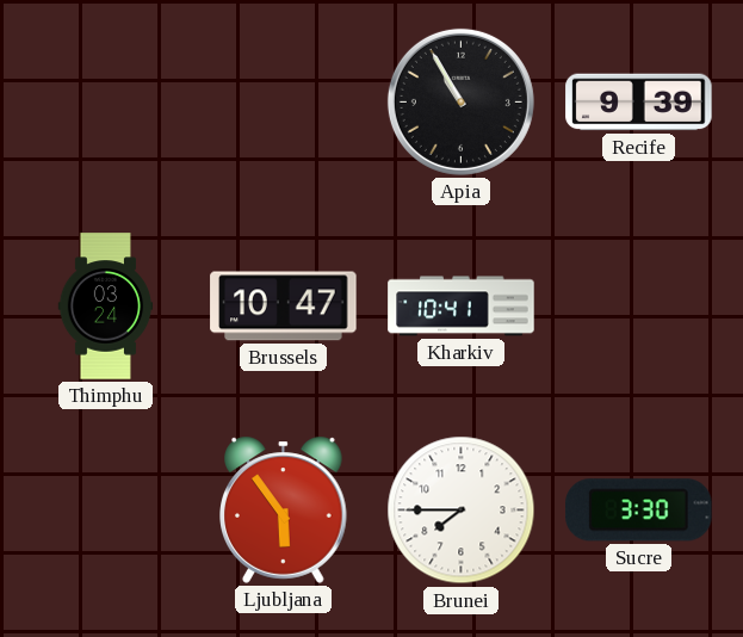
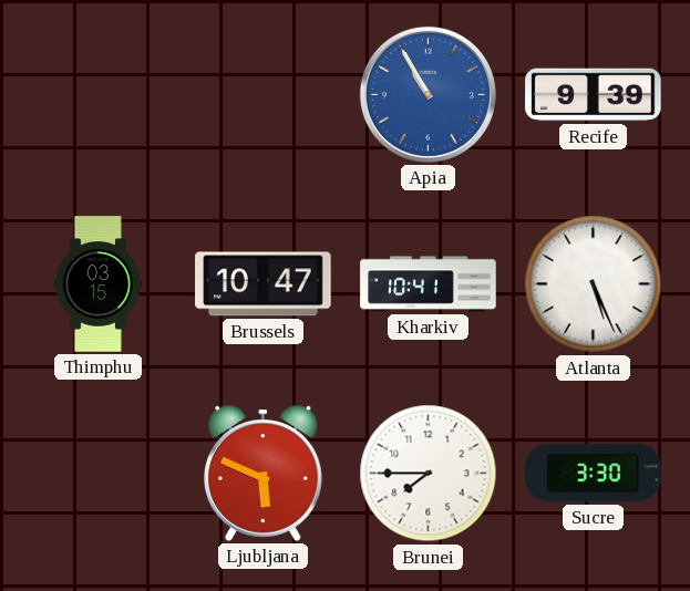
Apia dial: black -> blue
Thimphu: 03:24 -> 03:15
Atlanta: none -> 5:26
Ljubljana: 5:54 -> 5:49
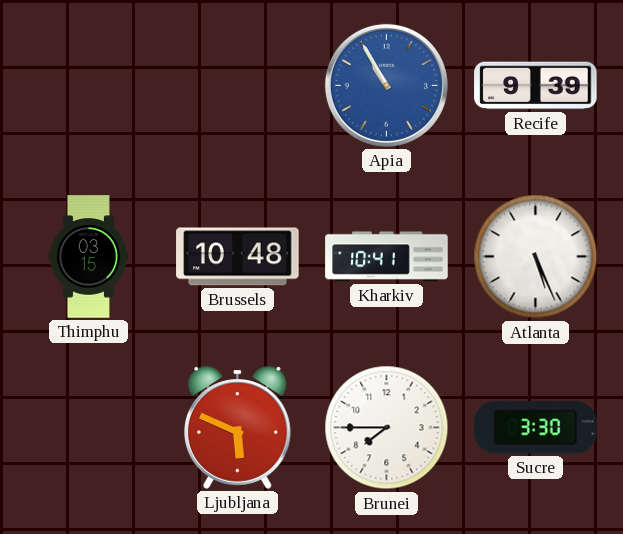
Brussels: 10:47 -> 10:48
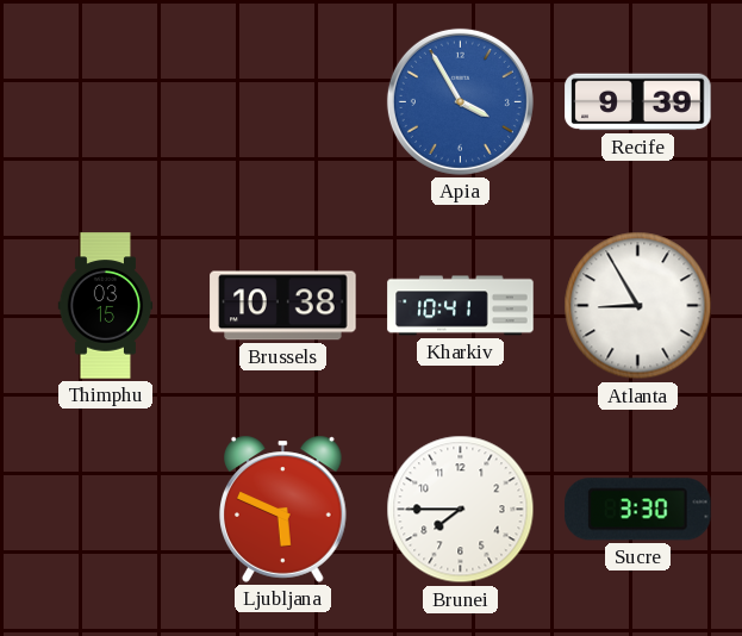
Apia: 10:55 -> 3:55
Brussels: 10:48 -> 10:38
Atlanta: 5:26 -> 8:55
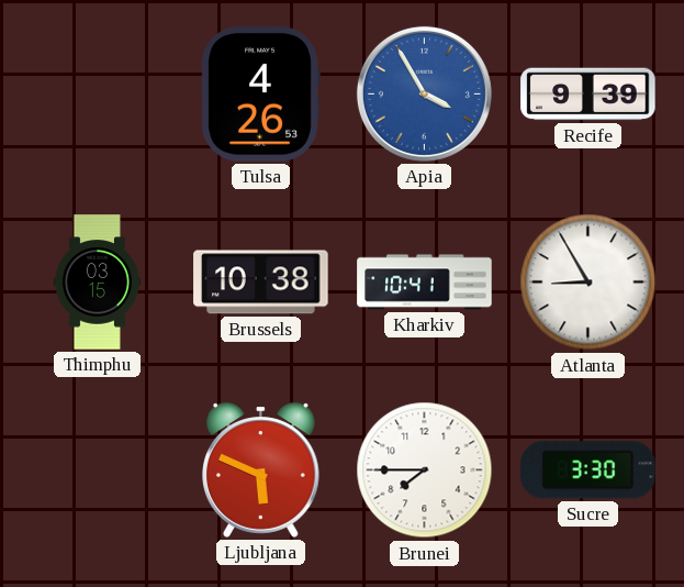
Tulsa: none -> 4:26
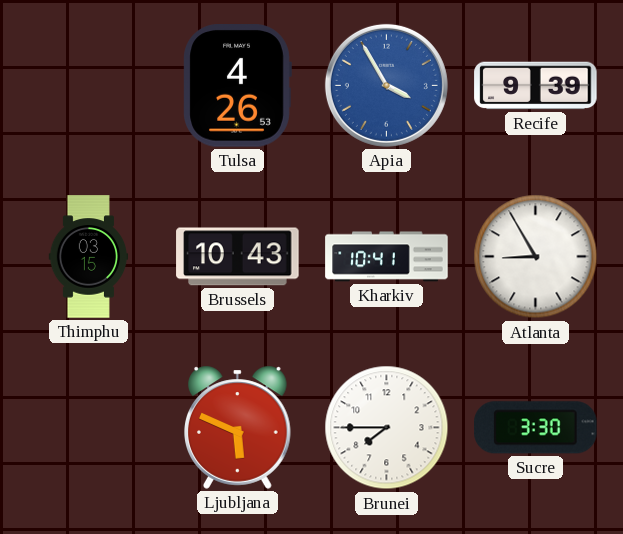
Brussels: 10:38 -> 10:43
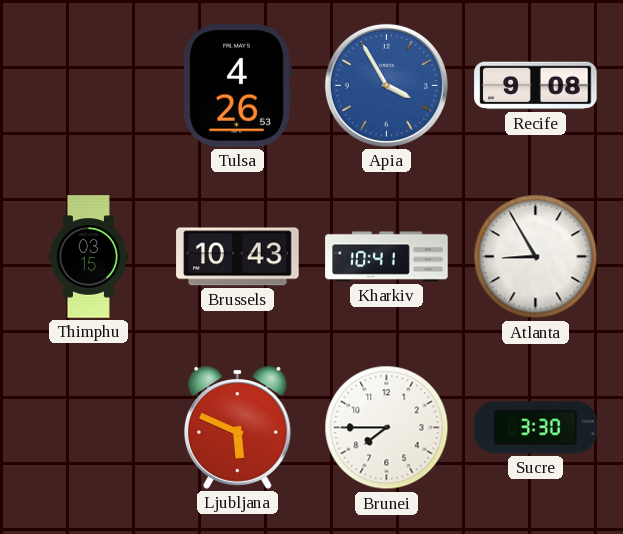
Recife: 9:39 -> 9:08
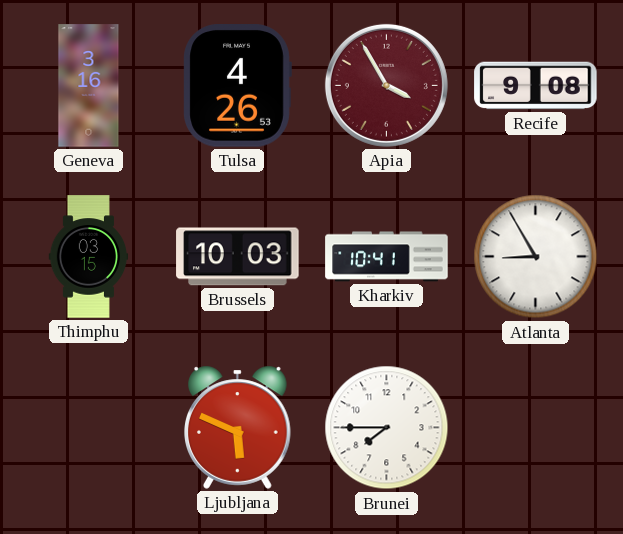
Geneva: none -> 3:16
Apia dial: blue -> burgundy
Brussels: 10:43 -> 10:03
Sucre: 3:30 -> none
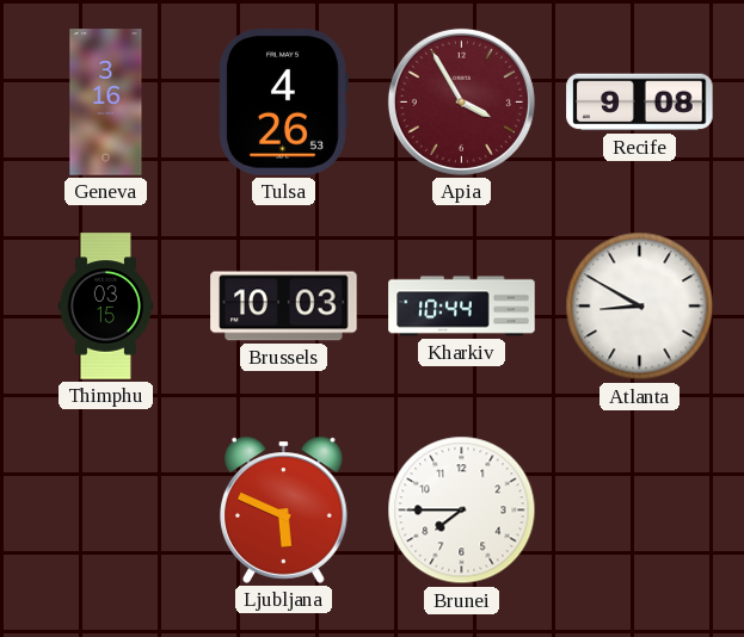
Kharkiv: 10:41 -> 10:44
Atlanta: 8:55 -> 8:50
